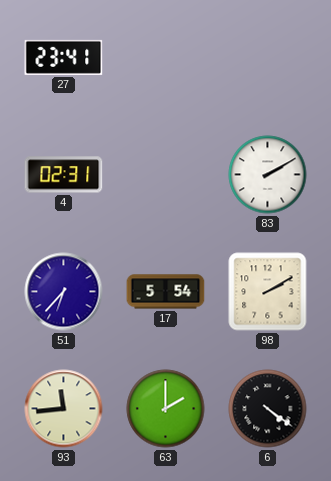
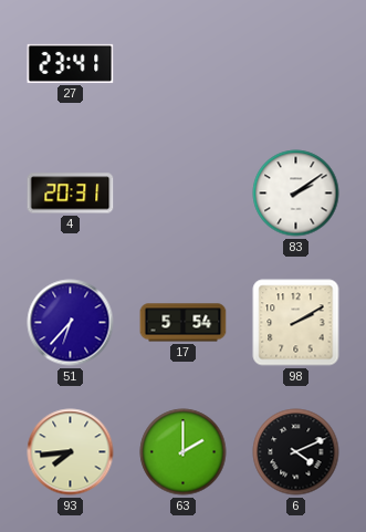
4: 02:31 -> 20:31
83: 2:10 -> 2:09
93: 11:44 -> 7:44
6: 4:21 -> 4:11
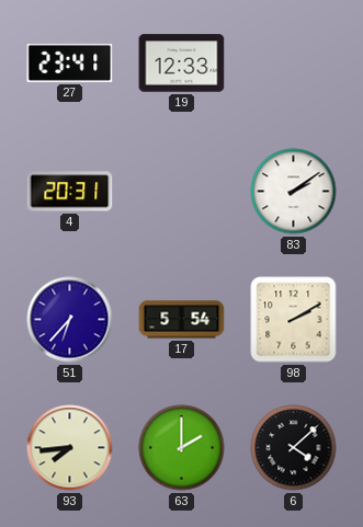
19: none -> 12:33
6: 4:11 -> 4:08
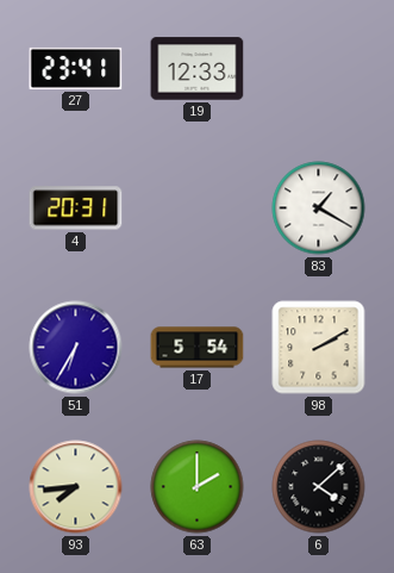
83: 2:09 -> 1:20
51: 6:37 -> 6:35
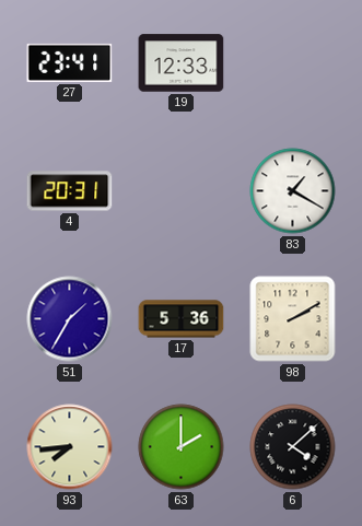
51: 6:35 -> 1:35
17: 5:54 -> 5:36
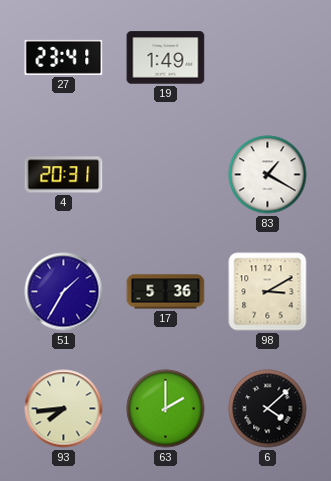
19: 12:33 -> 1:49
98: 2:10 -> 3:10
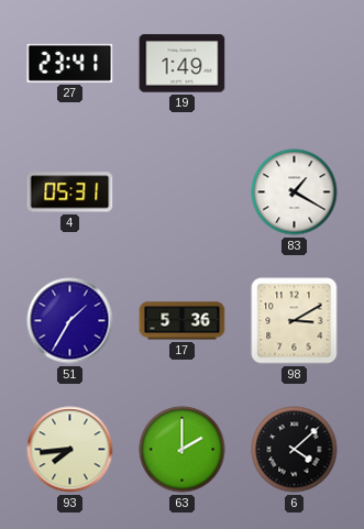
4: 20:31 -> 05:31
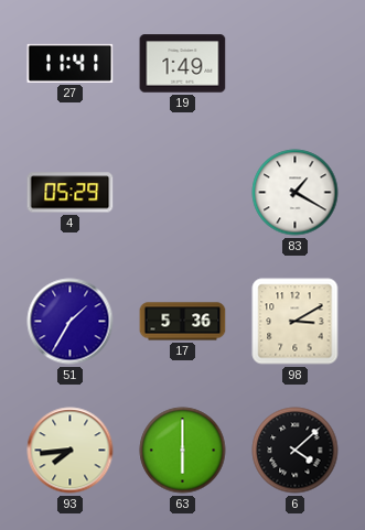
27: 23:41 -> 11:41
4: 05:31 -> 05:29
63: 2:00 -> 6:00
